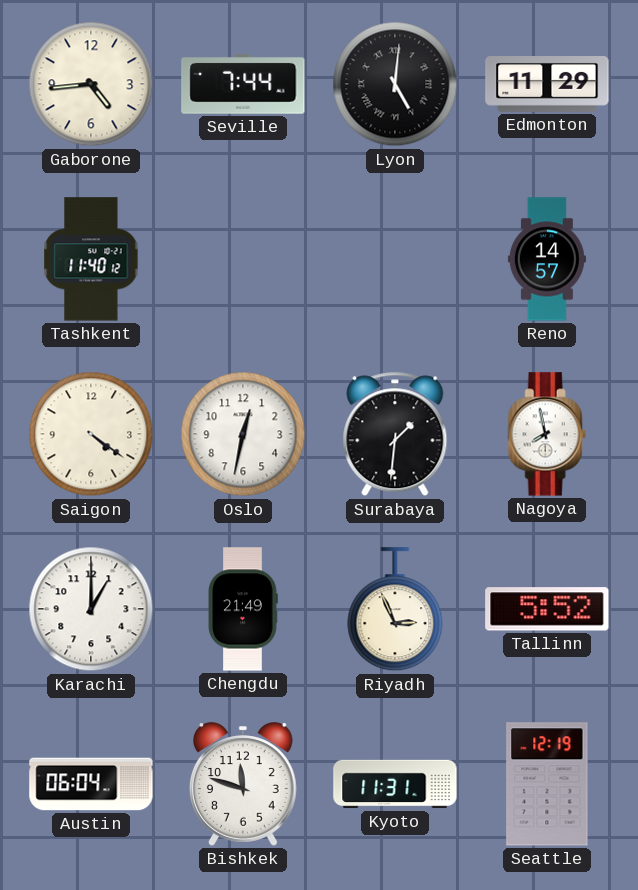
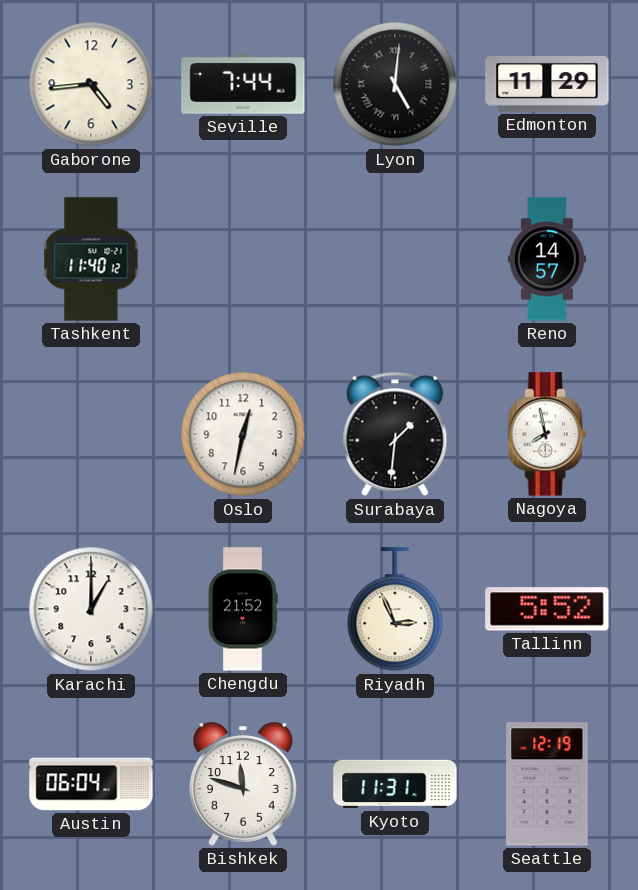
Saigon: 4:21 -> none
Chengdu: 21:49 -> 21:52
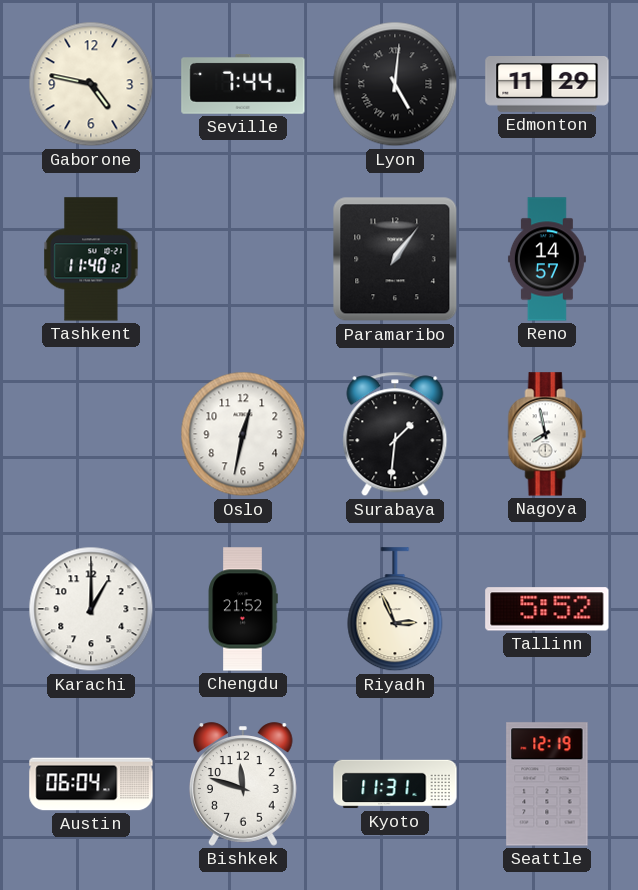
Gaborone: 4:44 -> 4:47
Paramaribo: none -> 1:06
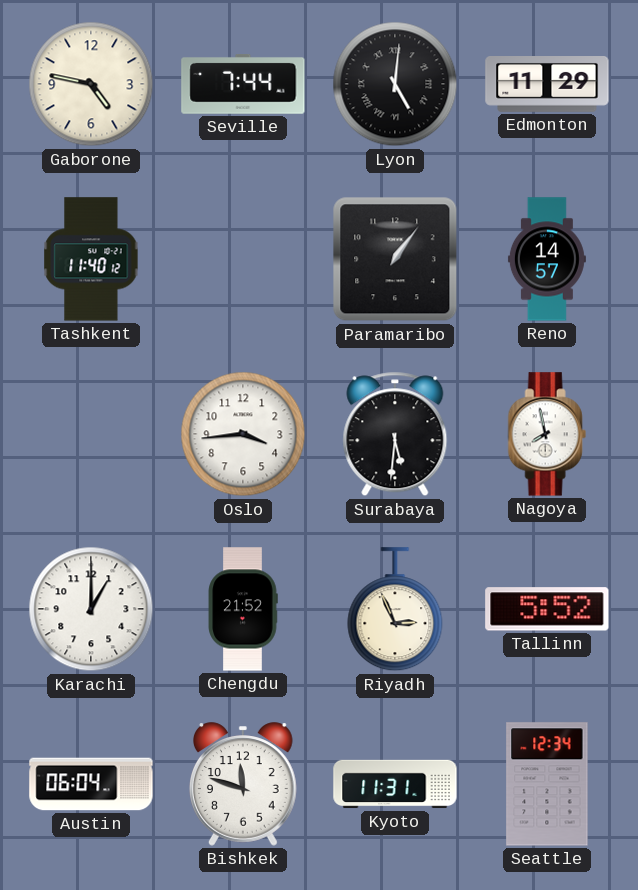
Oslo: 12:32 -> 3:44
Surabaya: 1:31 -> 5:31
Seattle: 12:19 -> 12:34
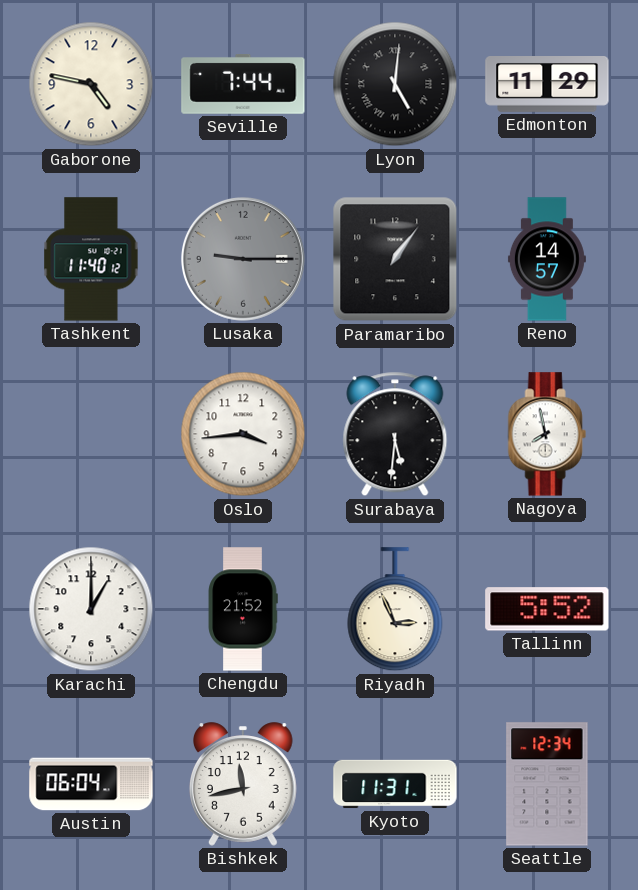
Lusaka: none -> 9:15
Bishkek: 11:48 -> 11:43
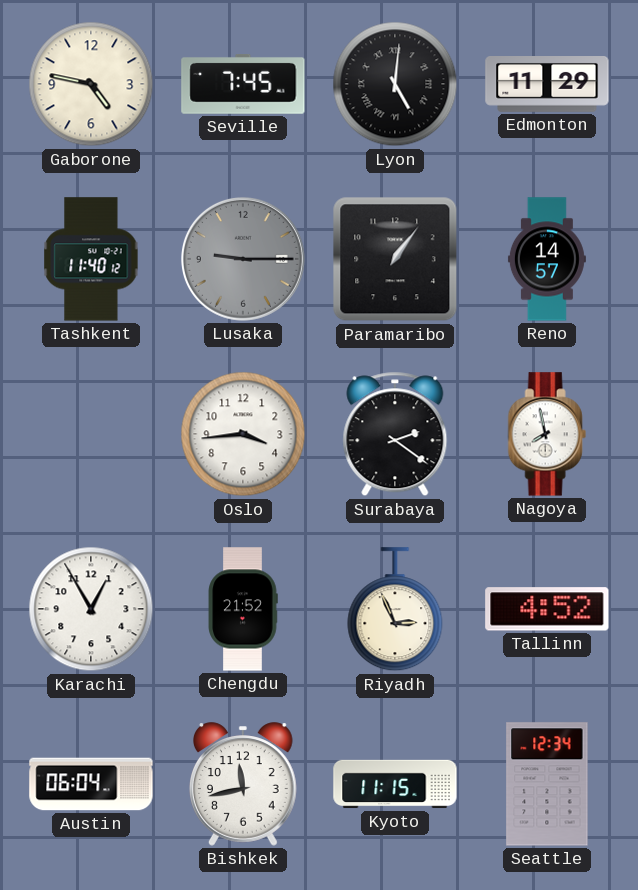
Seville: 7:44 -> 7:45
Surabaya: 5:31 -> 2:21
Karachi: 1:00 -> 12:55
Tallinn: 5:52 -> 4:52
Kyoto: 11:31 -> 11:15
